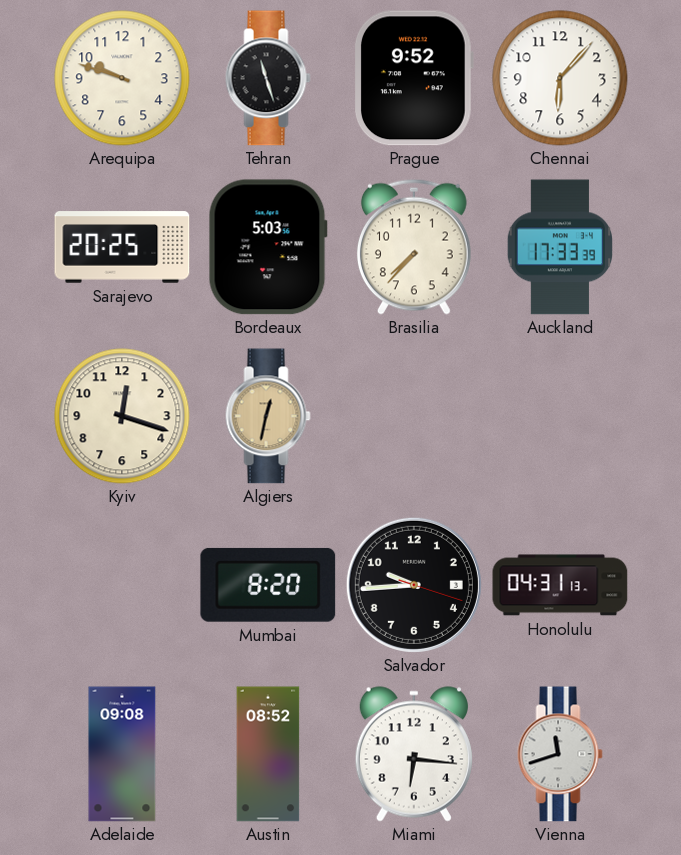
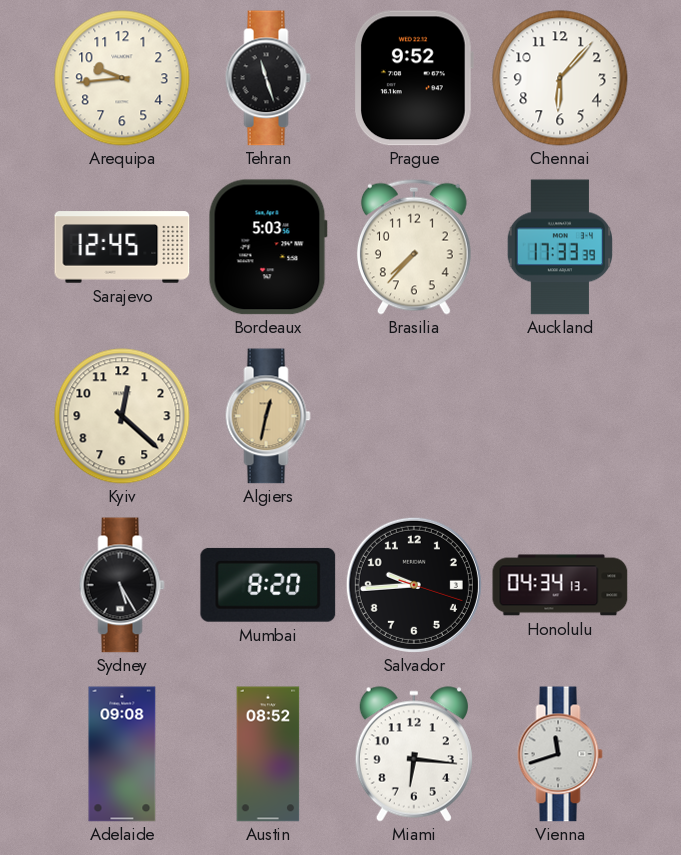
Arequipa: 9:48 -> 9:44
Sarajevo: 20:25 -> 12:45
Kyiv: 12:18 -> 12:22
Sydney: none -> 5:25
Honolulu: 04:31 -> 04:34
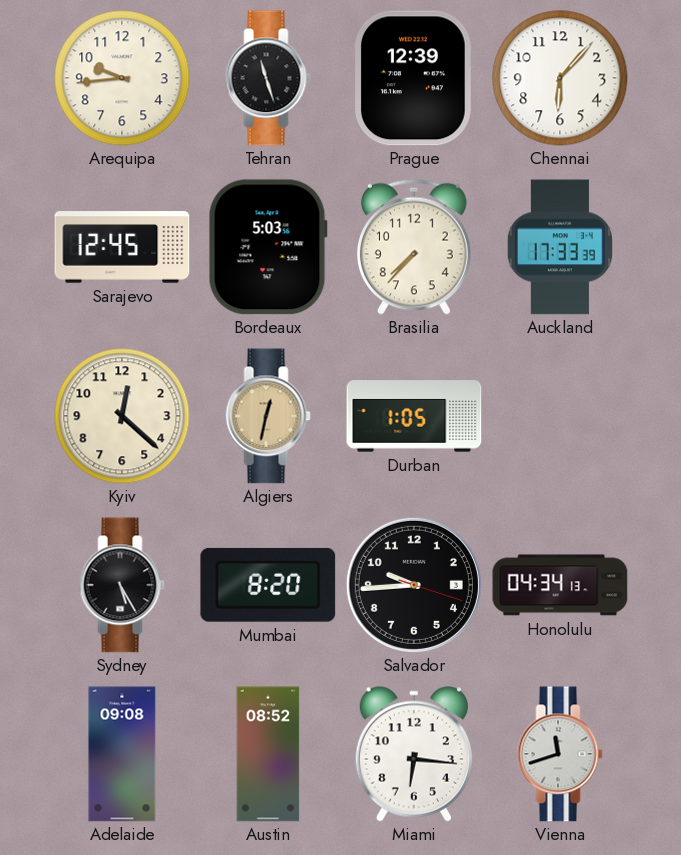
Prague: 9:52 -> 12:39
Durban: none -> 1:05
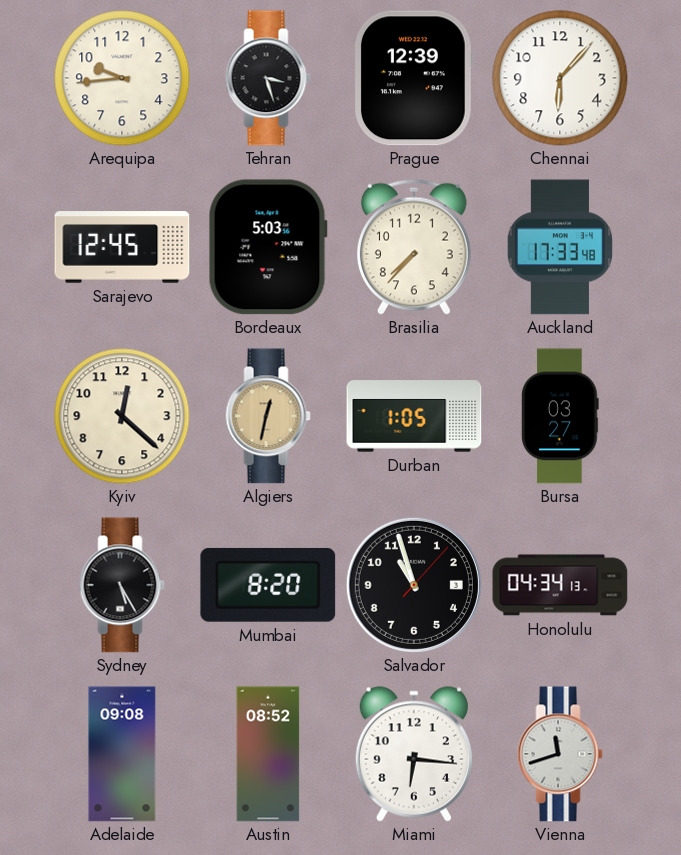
Tehran: 11:27 -> 3:27
Auckland: 17:33:39 -> 17:33:48
Bursa: none -> 03:27
Salvador: 9:44 -> 10:57
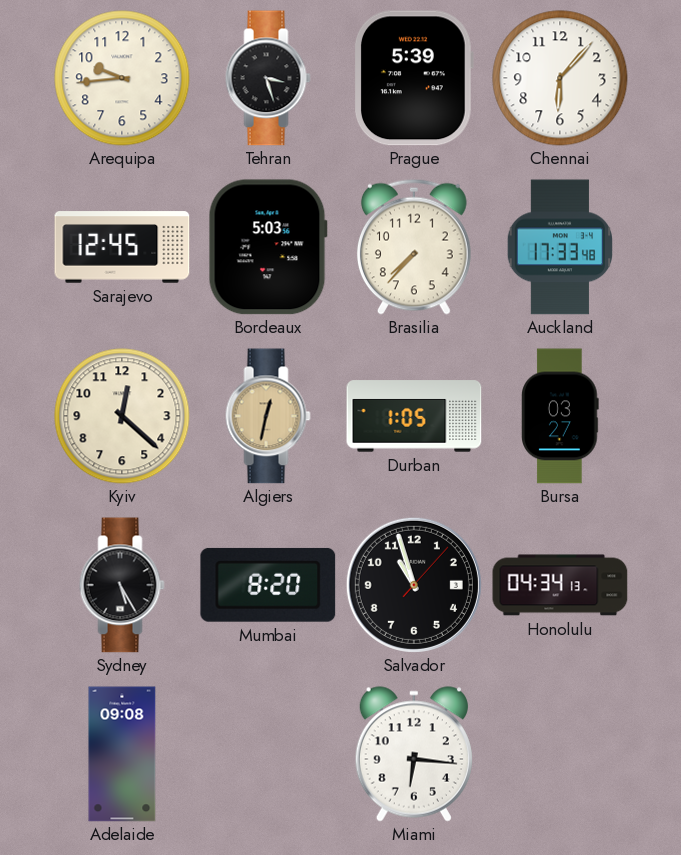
Prague: 12:39 -> 5:39
Austin: 08:52 -> none
Vienna: 11:42 -> none
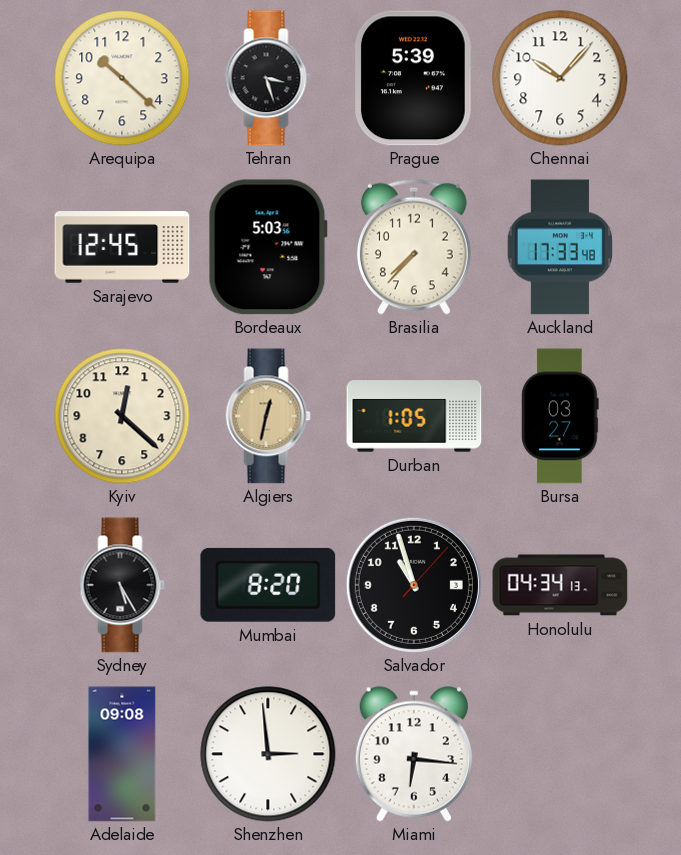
Arequipa: 9:44 -> 10:22
Chennai: 6:07 -> 10:07
Shenzhen: none -> 2:59
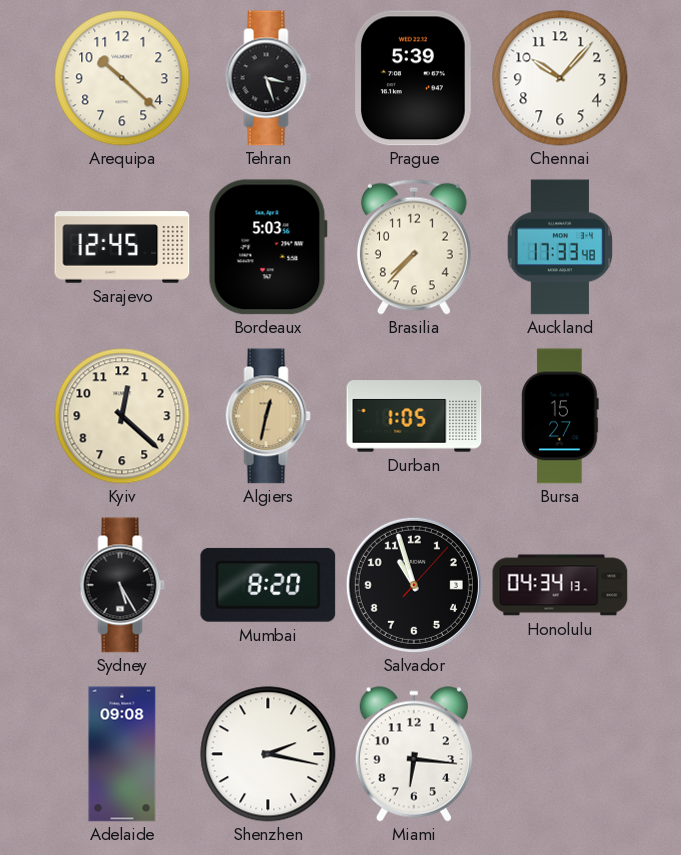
Bursa: 03:27 -> 15:27
Shenzhen: 2:59 -> 2:17
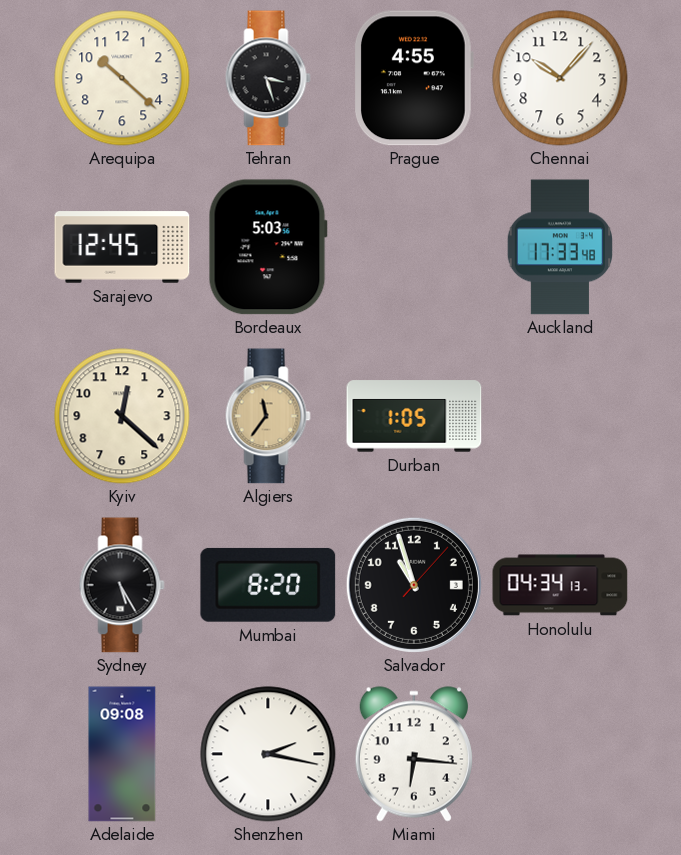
Prague: 5:39 -> 4:55
Brasilia: 7:37 -> none
Algiers: 12:32 -> 11:36
Bursa: 15:27 -> none
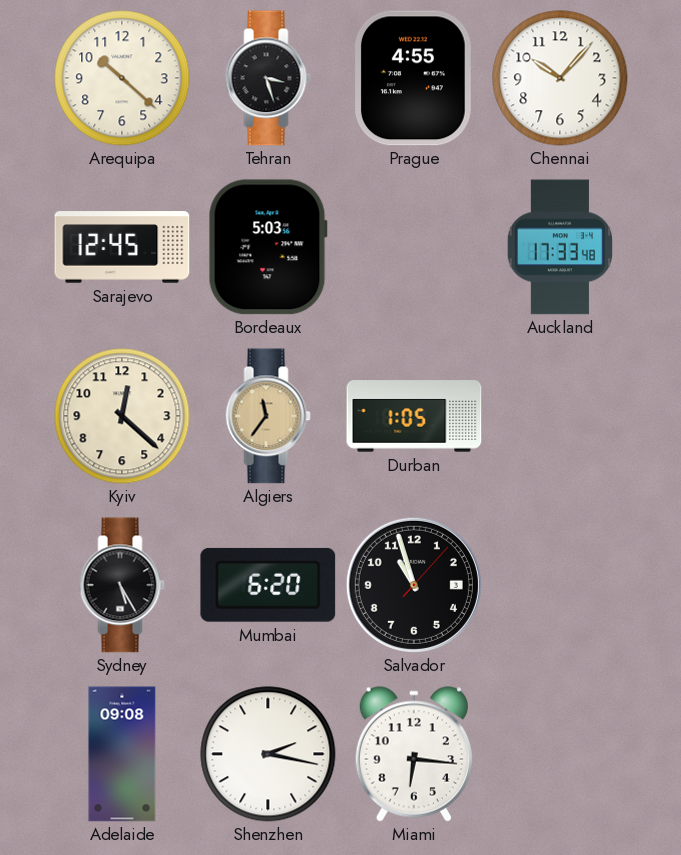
Mumbai: 8:20 -> 6:20
Honolulu: 04:34 -> none
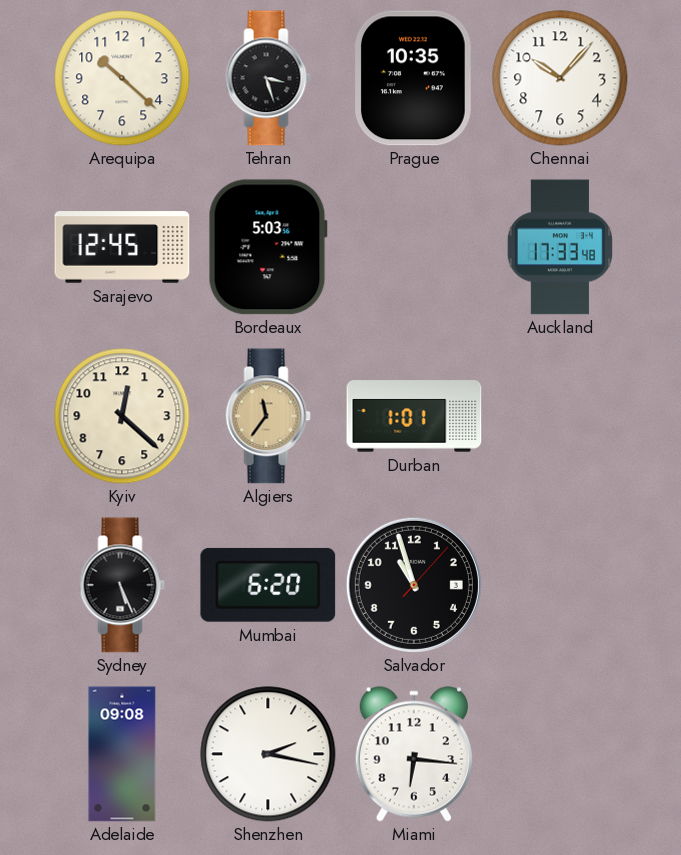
Prague: 4:55 -> 10:35
Durban: 1:05 -> 1:01
Sydney: 5:25 -> 5:26
